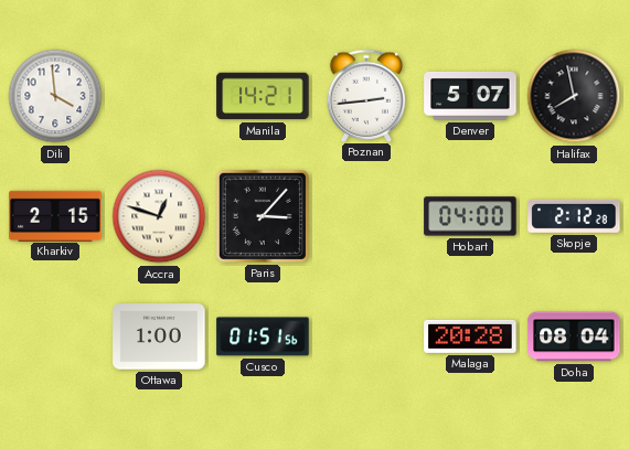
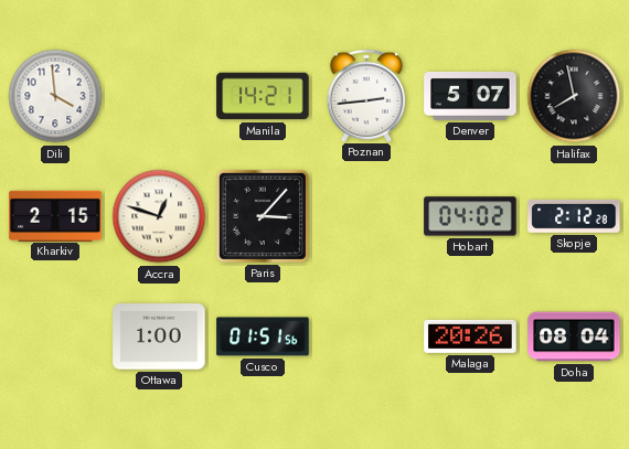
Hobart: 04:00 -> 04:02
Malaga: 20:28 -> 20:26
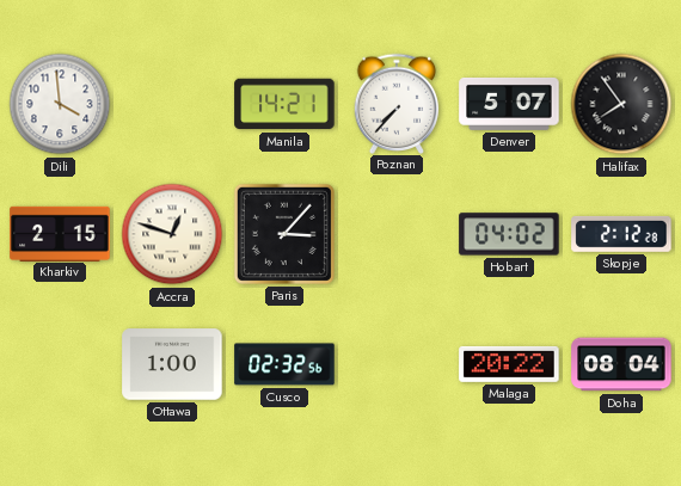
Poznan: 2:44 -> 7:37
Halifax: 7:58 -> 7:54
Cusco: 01:51 -> 02:32
Malaga: 20:26 -> 20:22
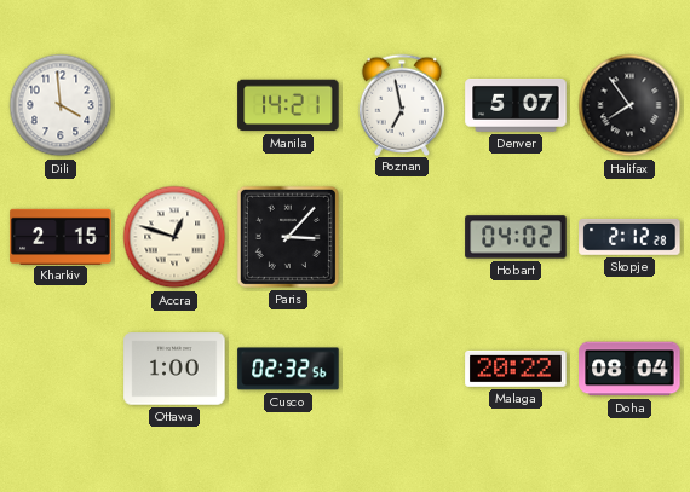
Poznan: 7:37 -> 6:58
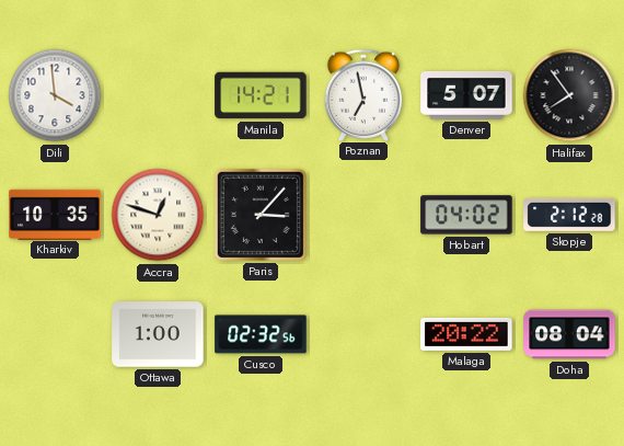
Kharkiv: 2:15 -> 10:35
